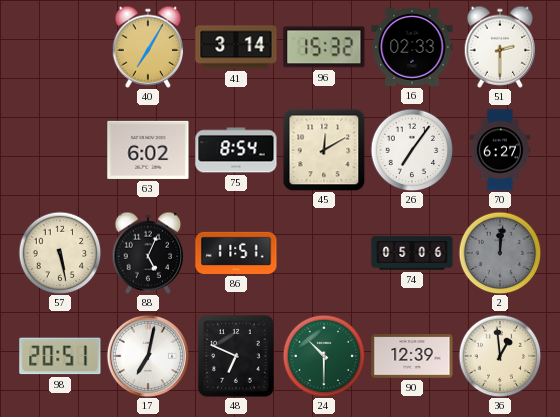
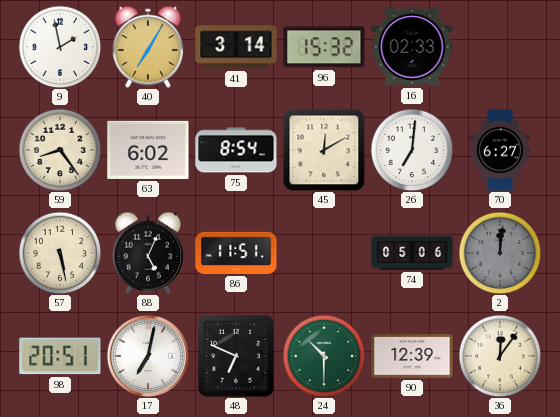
9: none -> 1:58
51: 2:30 -> none
59: none -> 8:24
26: 7:06 -> 7:01
36: 12:59 -> 12:06
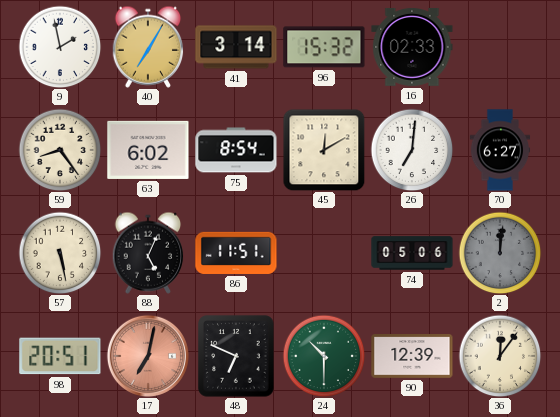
17 dial: white -> salmon
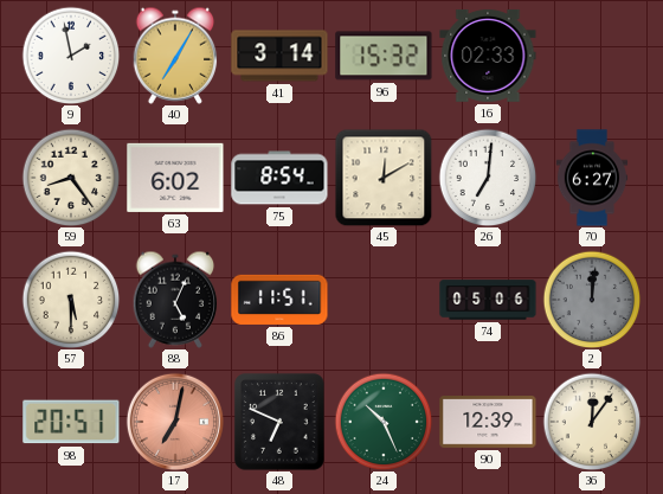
57: 5:28 -> 5:30
24: 10:30 -> 10:26
